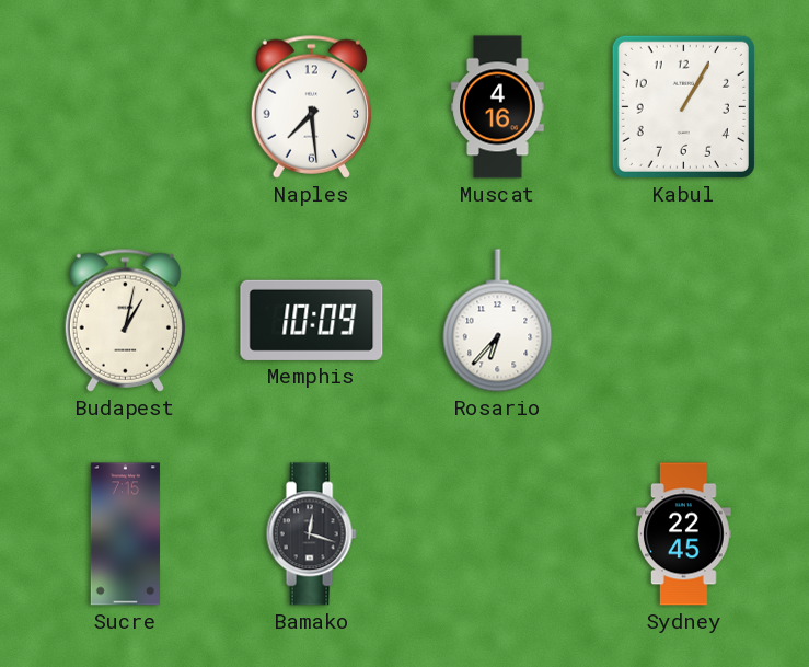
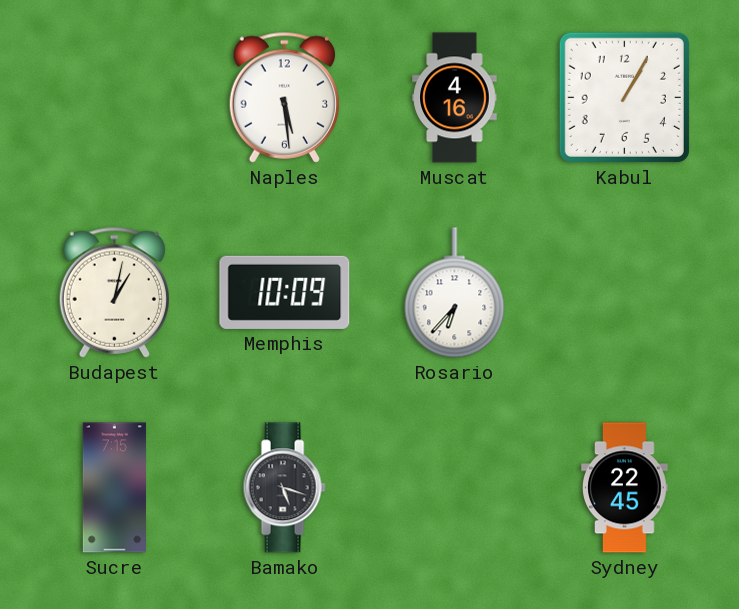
Naples: 7:29 -> 5:29
Bamako: 12:18 -> 5:18
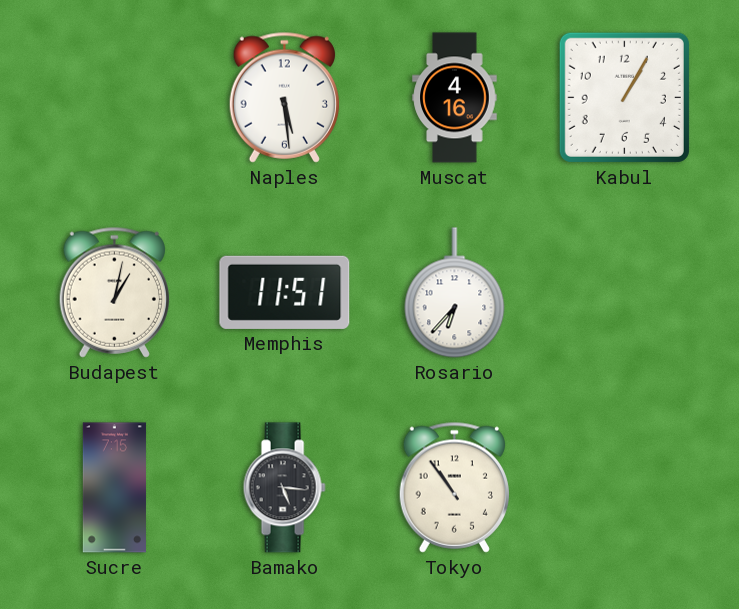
Memphis: 10:09 -> 11:51
Bamako: 5:18 -> 5:16
Tokyo: none -> 10:54
Sydney: 22:45 -> none
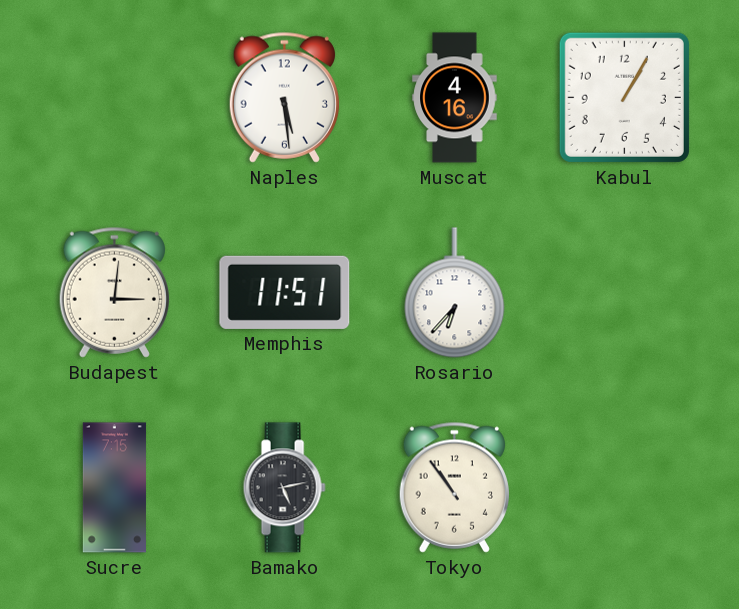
Budapest: 1:02 -> 3:01
Bamako: 5:16 -> 5:13
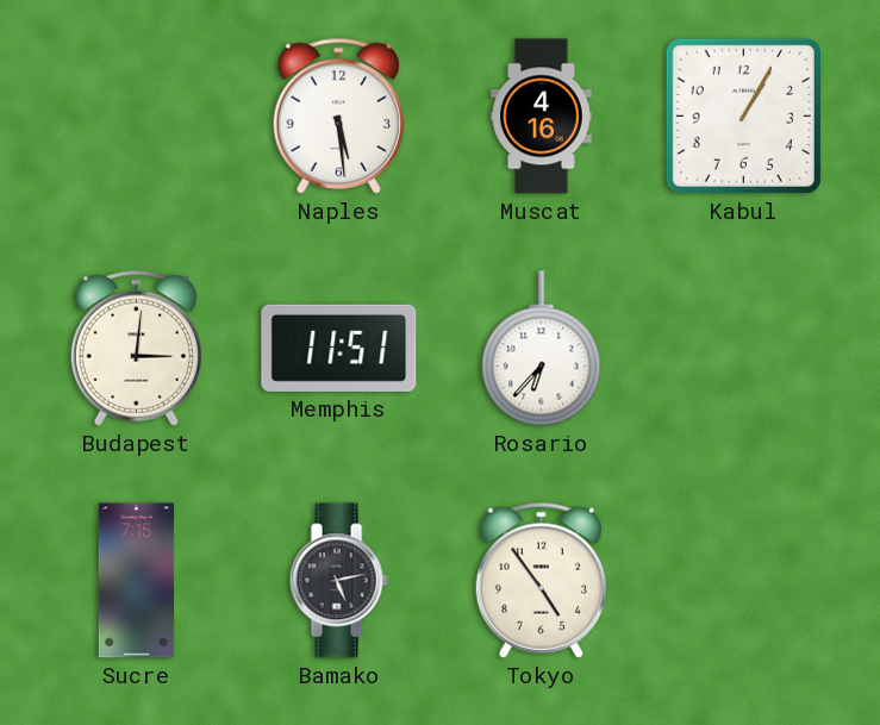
Tokyo: 10:54 -> 4:54
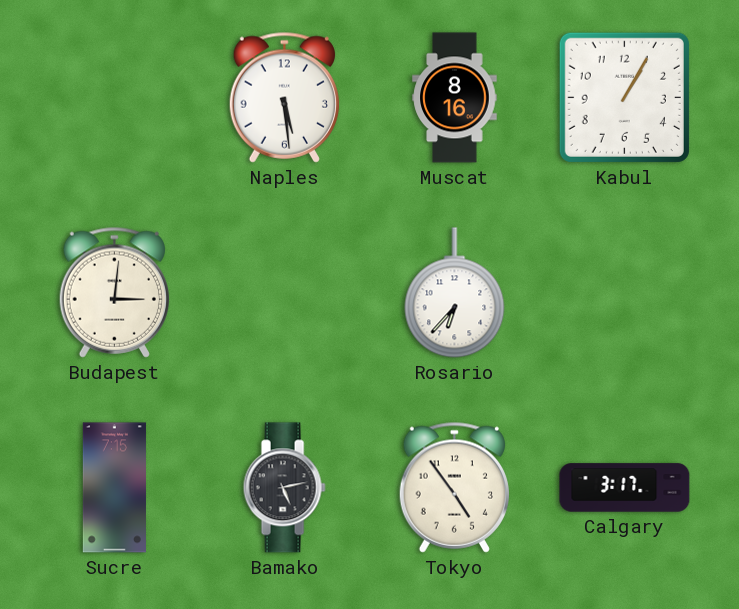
Muscat: 4:16 -> 8:16
Memphis: 11:51 -> none
Calgary: none -> 3:17
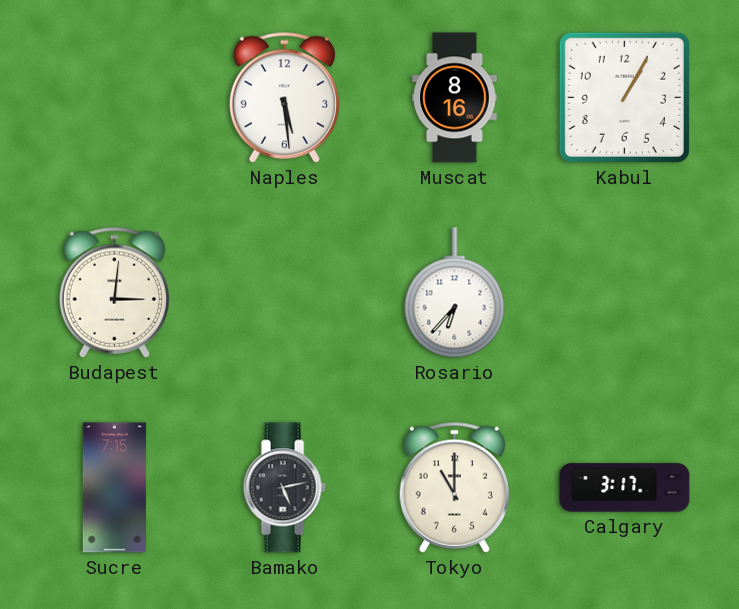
Tokyo: 4:54 -> 11:00
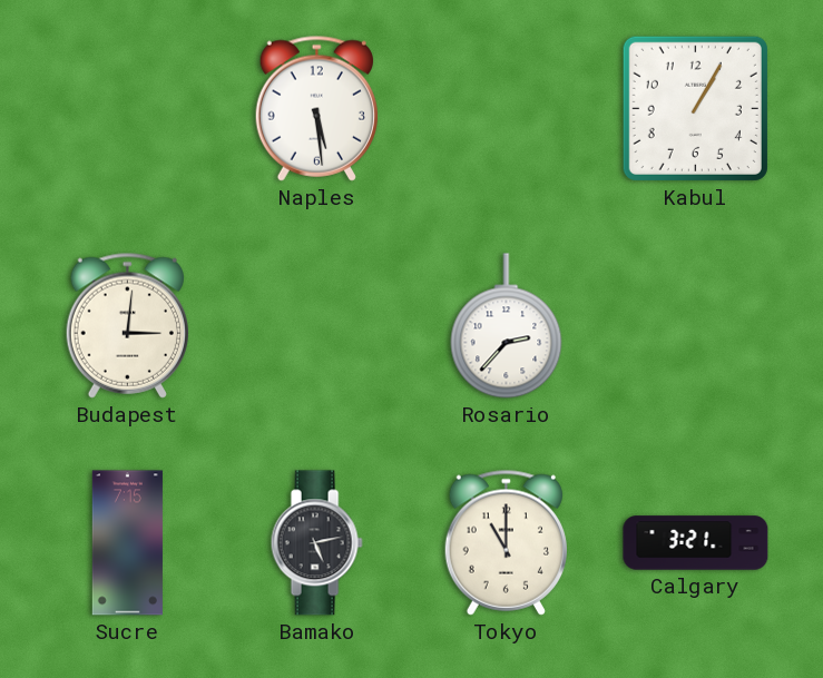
Muscat: 8:16 -> none
Rosario: 6:37 -> 2:37
Calgary: 3:17 -> 3:21
